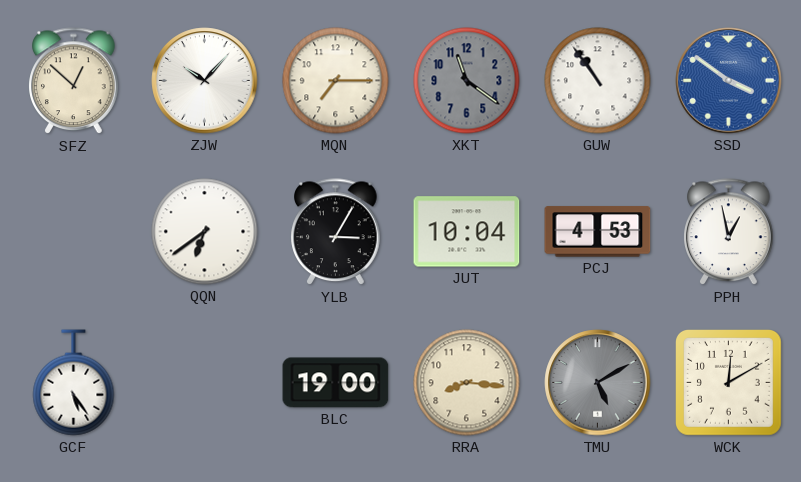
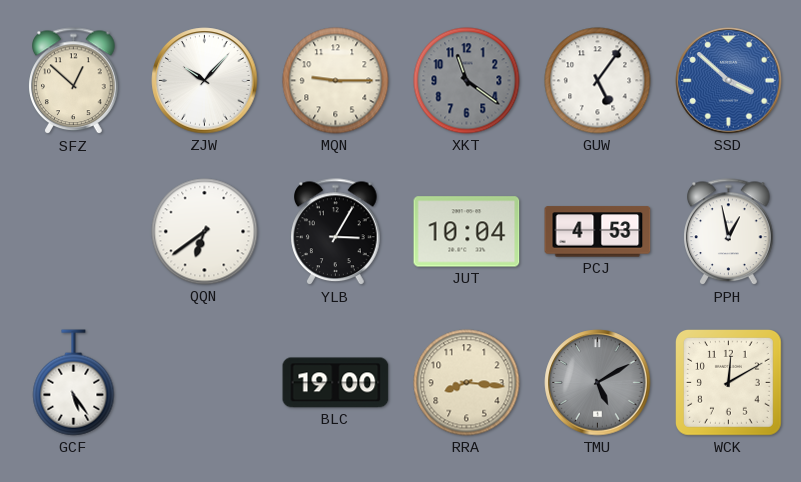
MQN: 7:15 -> 9:15
GUW: 10:54 -> 5:06
SSD: 3:51 -> 3:52
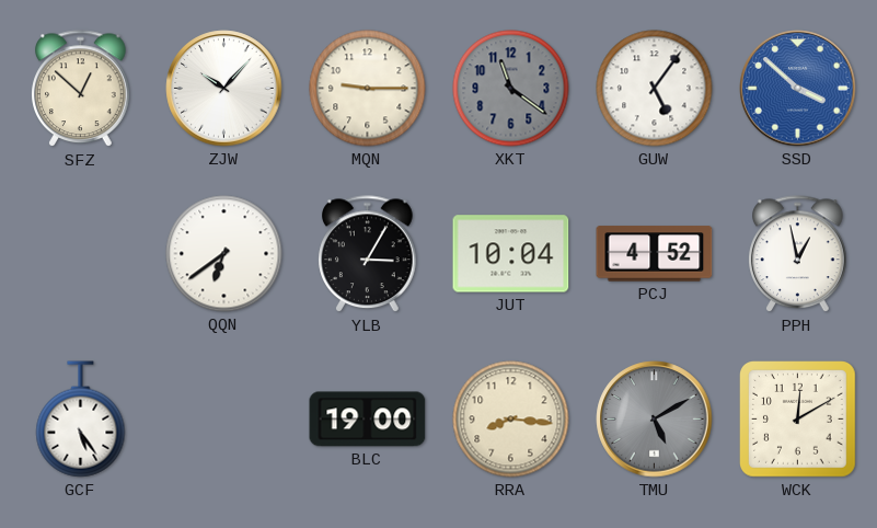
PCJ: 4:53 -> 4:52
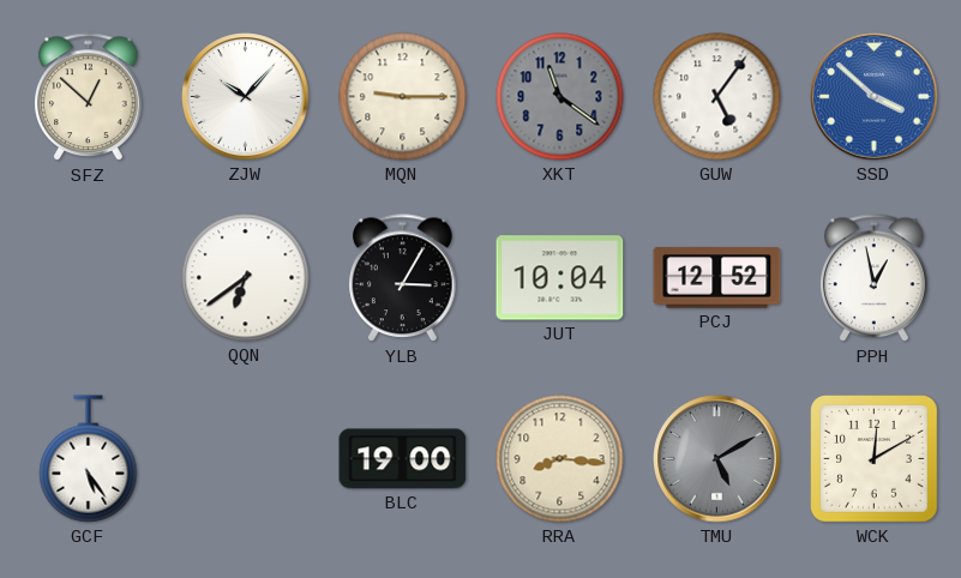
PCJ: 4:52 -> 12:52
